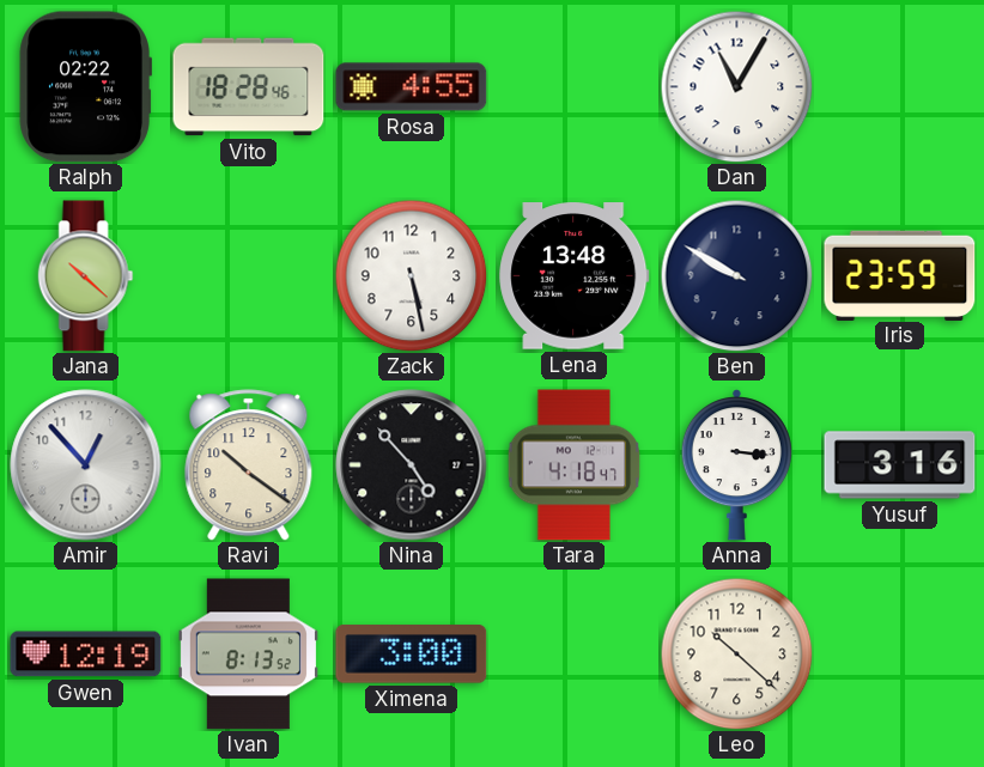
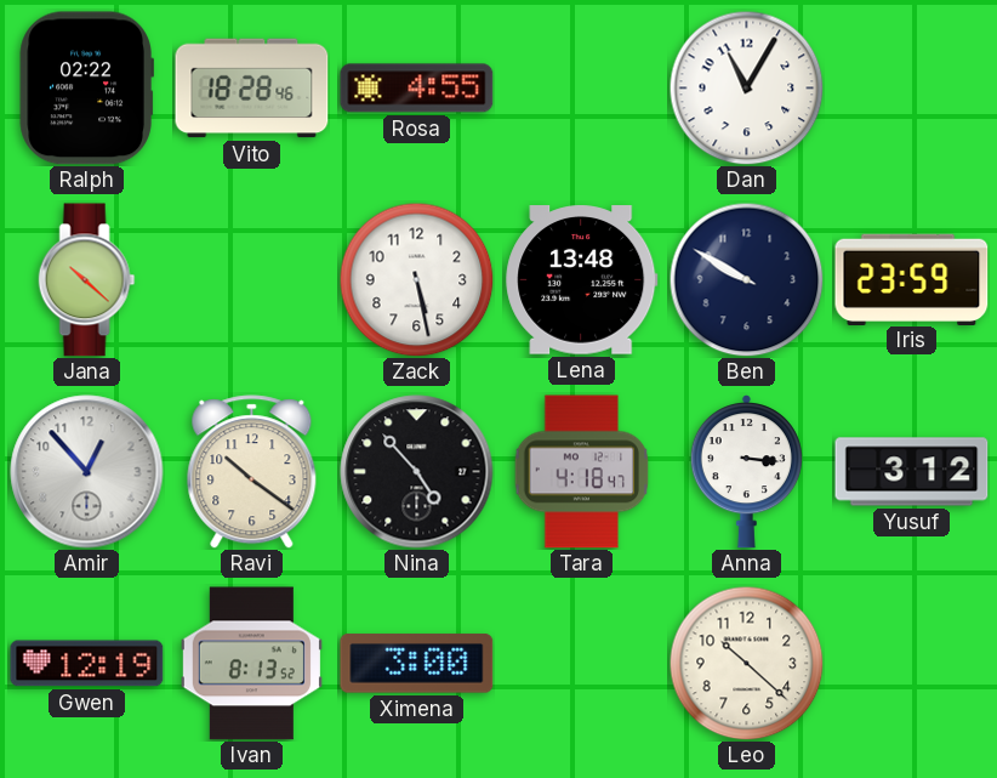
Yusuf: 3:16 -> 3:12
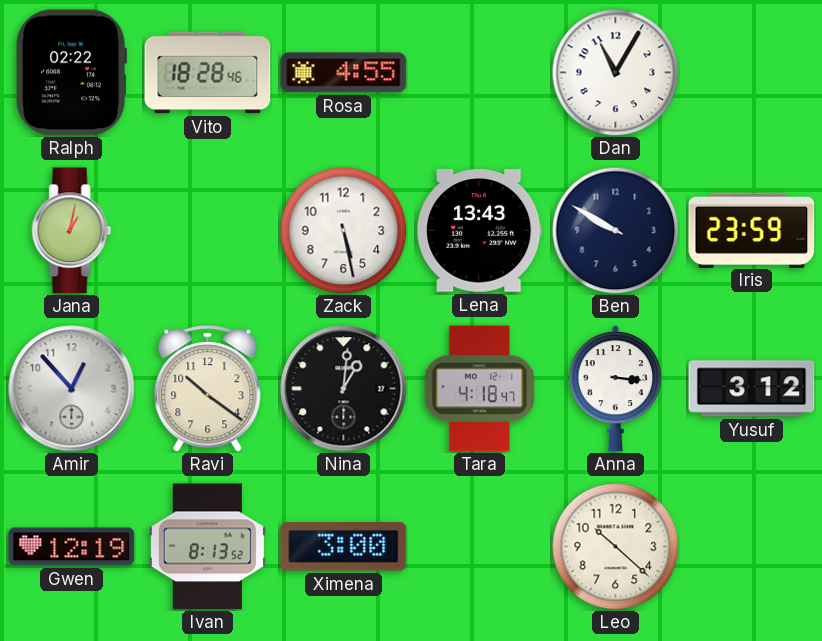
Jana: 10:22 -> 1:02
Lena: 13:48 -> 13:43
Nina: 4:53 -> 1:01
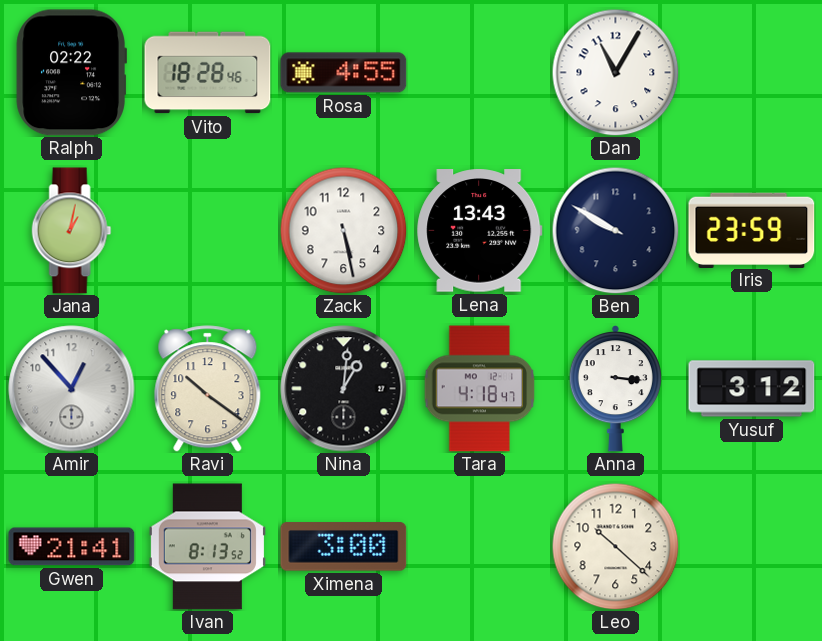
Gwen: 12:19 -> 21:41
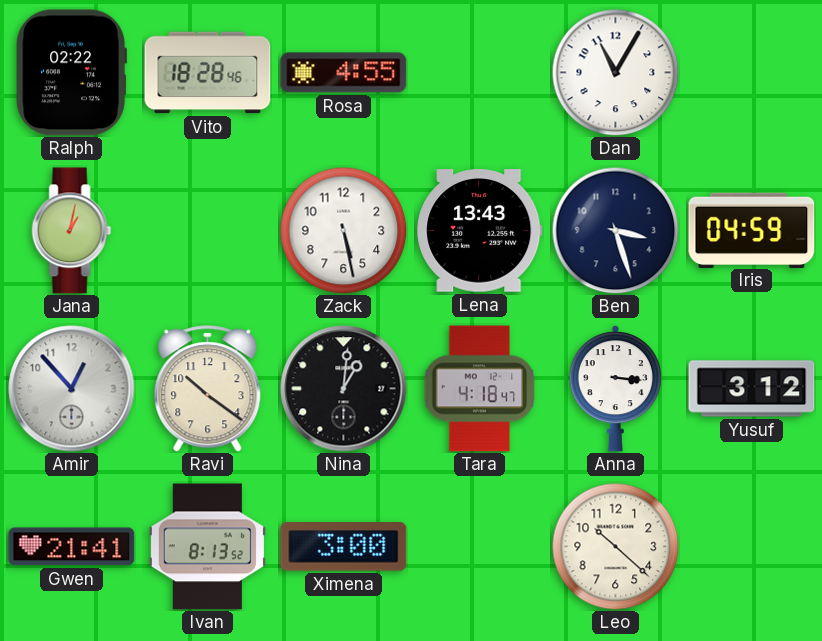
Ben: 9:50 -> 3:27
Iris: 23:59 -> 04:59
